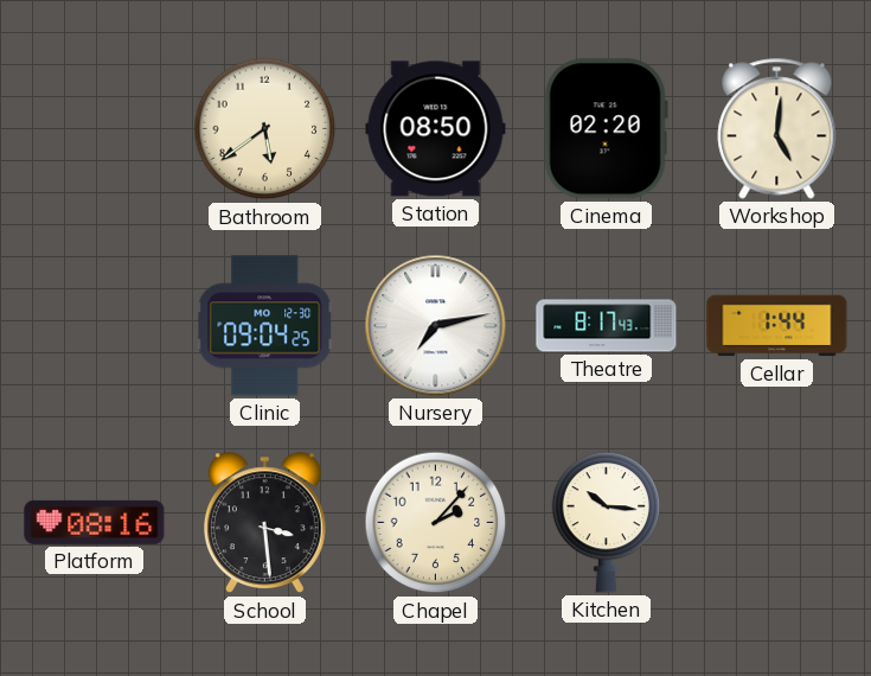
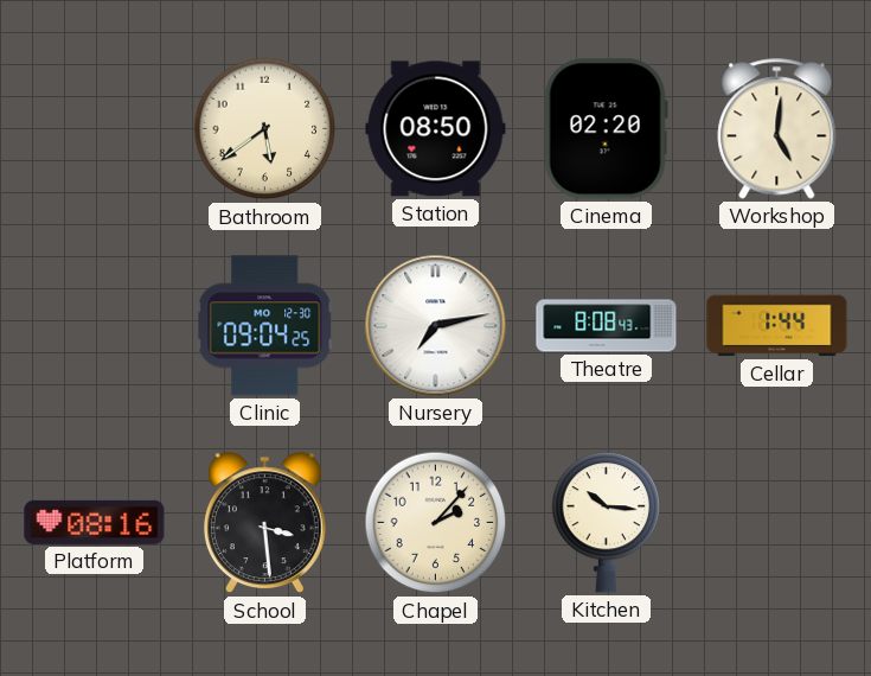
Theatre: 8:17 -> 8:08
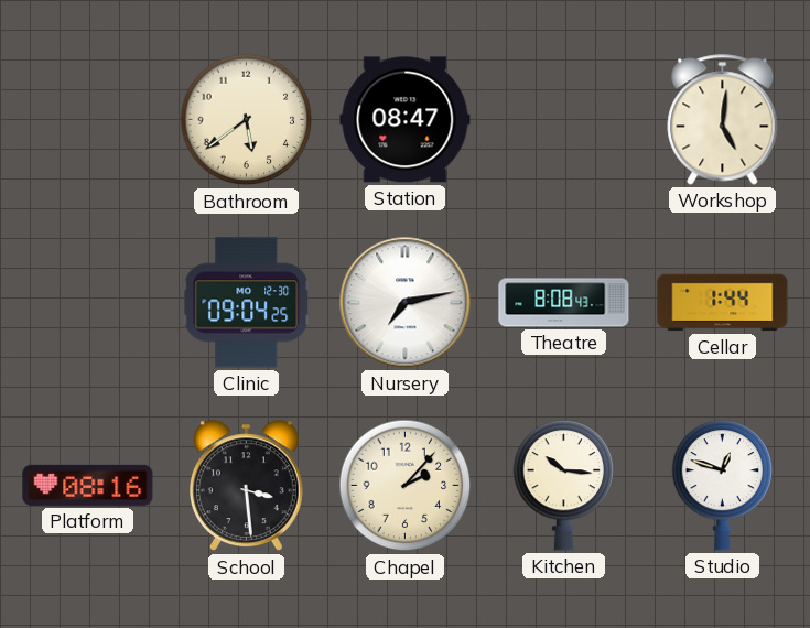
Station: 08:50 -> 08:47
Cinema: 02:20 -> none
Studio: none -> 12:48
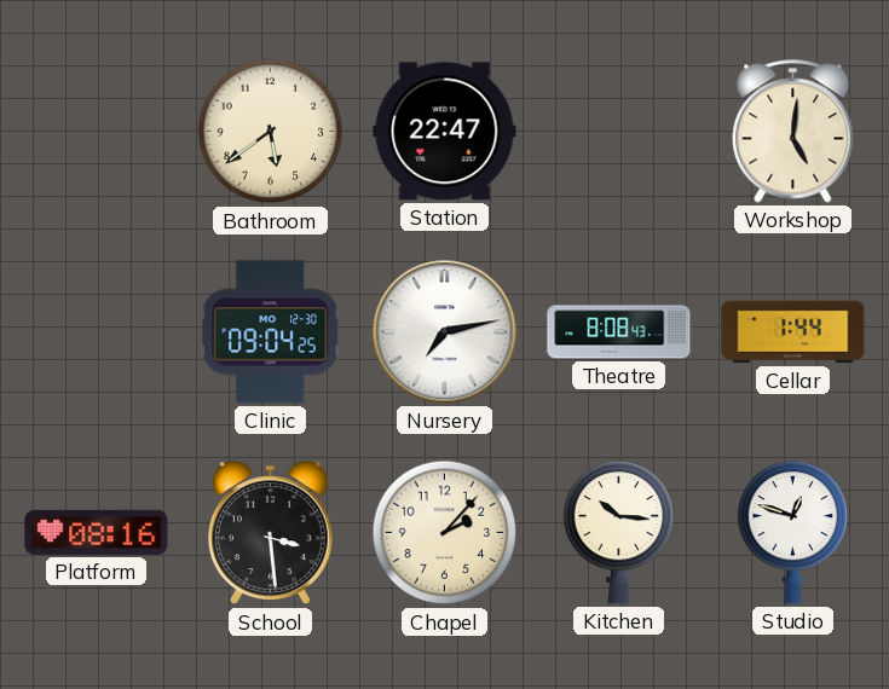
Station: 08:47 -> 22:47
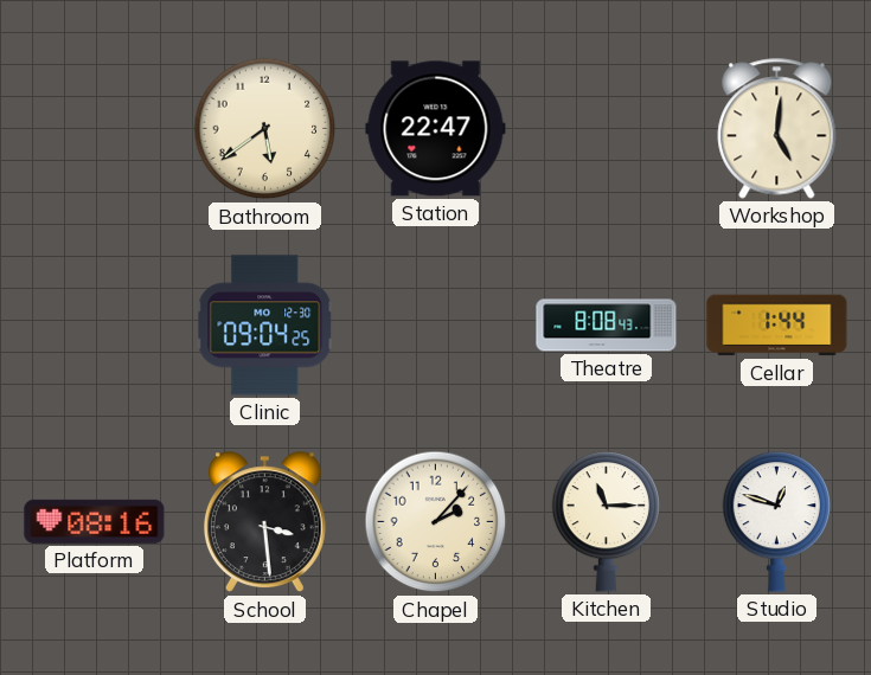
Nursery: 7:13 -> none
Kitchen: 10:16 -> 11:15
